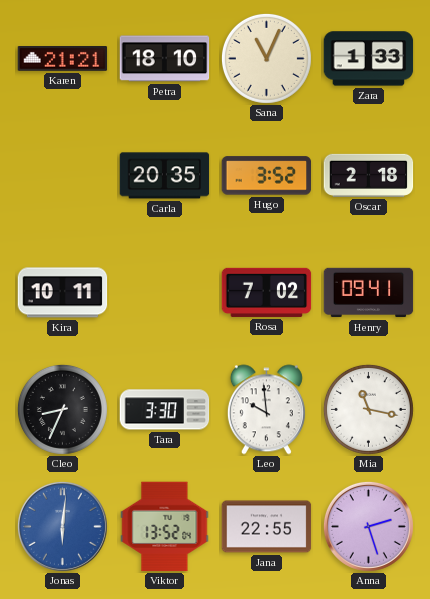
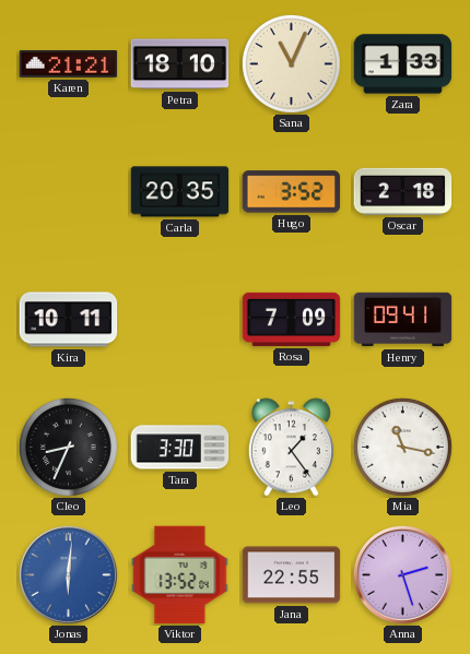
Rosa: 7:02 -> 7:09
Leo: 9:59 -> 1:24
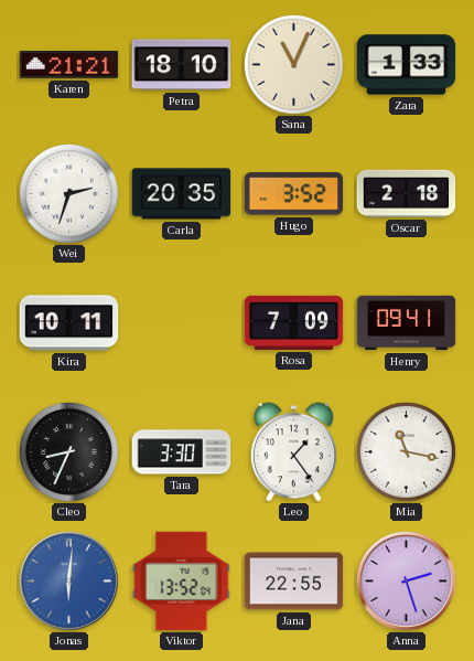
Wei: none -> 2:33
